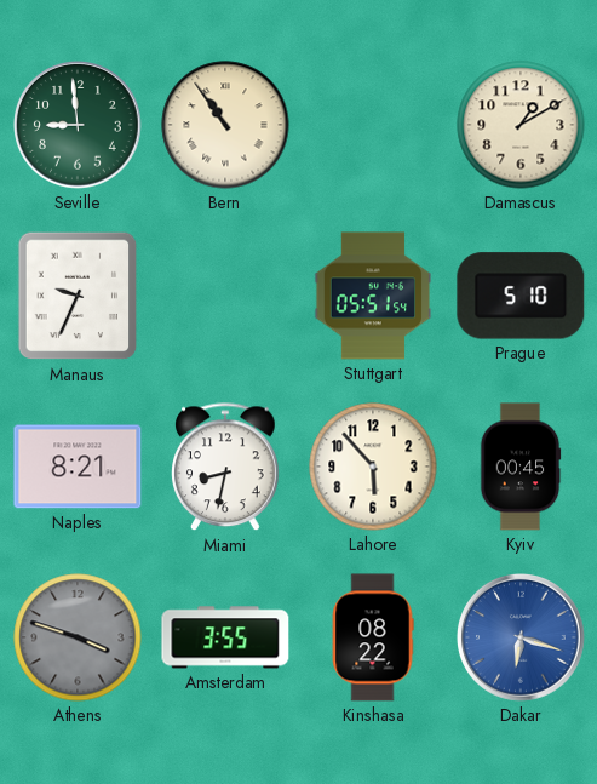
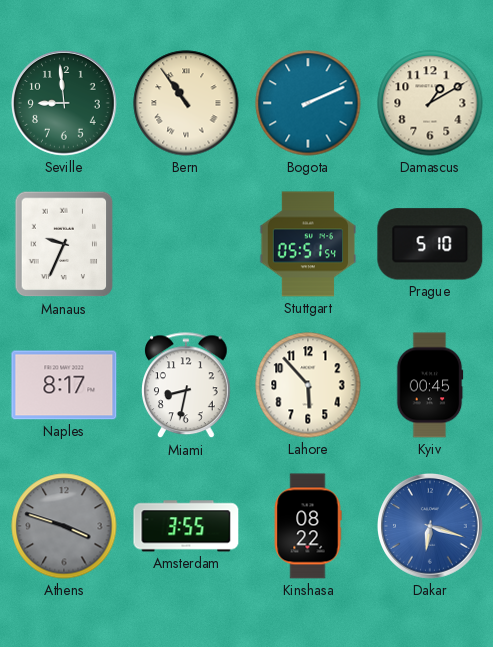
Bogota: none -> 2:11
Naples: 8:21 -> 8:17
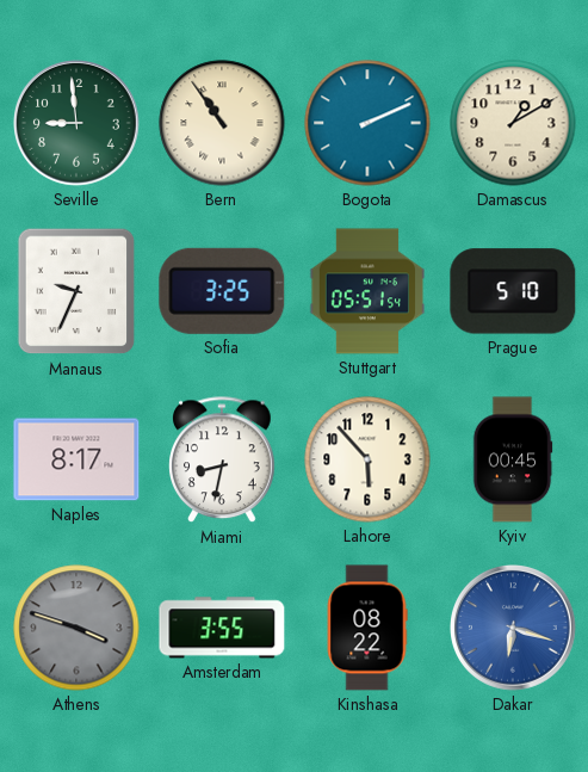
Sofia: none -> 3:25
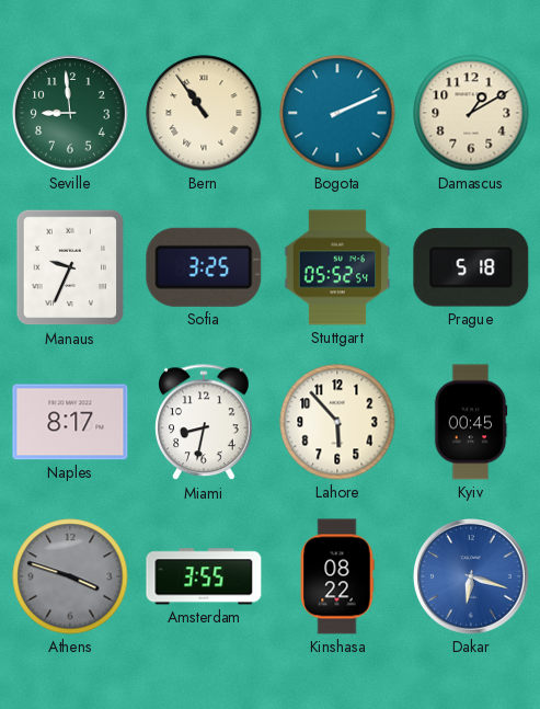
Stuttgart: 05:51 -> 05:52
Prague: 5:10 -> 5:18
